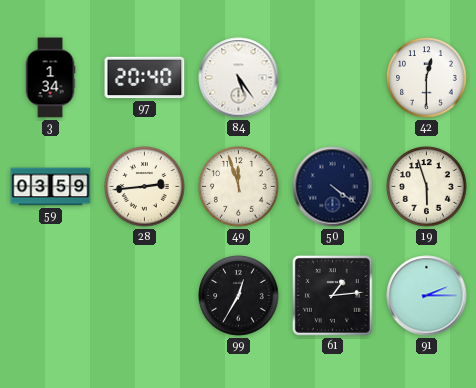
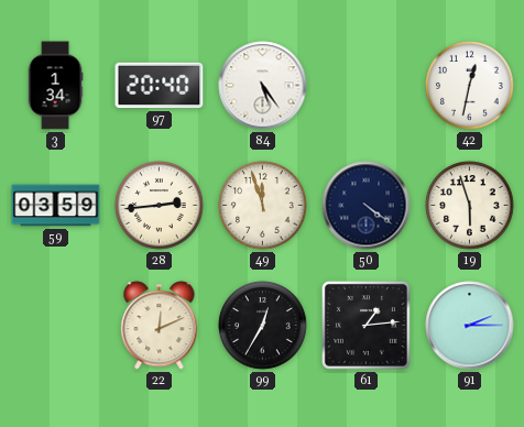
42: 12:30 -> 12:32
22: none -> 12:11
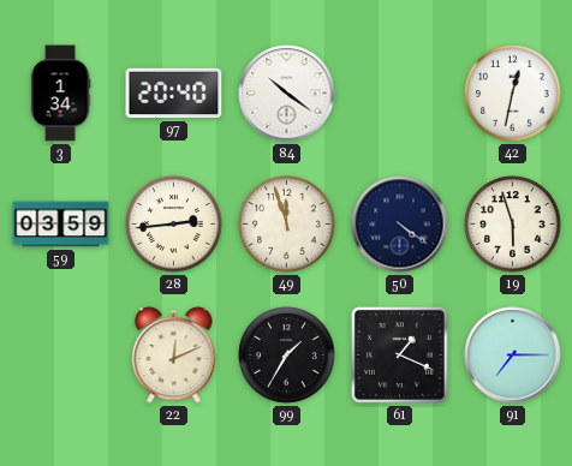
84: 5:24 -> 10:21
99: 12:35 -> 1:35
61: 1:14 -> 1:19
91: 2:15 -> 7:15
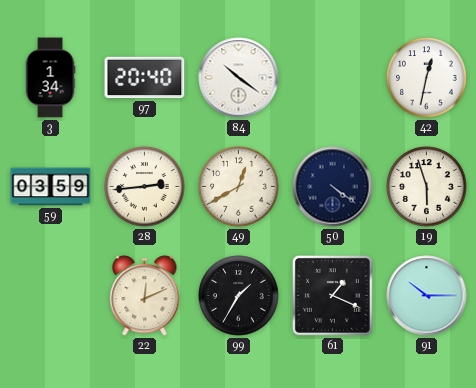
49: 11:57 -> 12:40
91: 7:15 -> 10:15
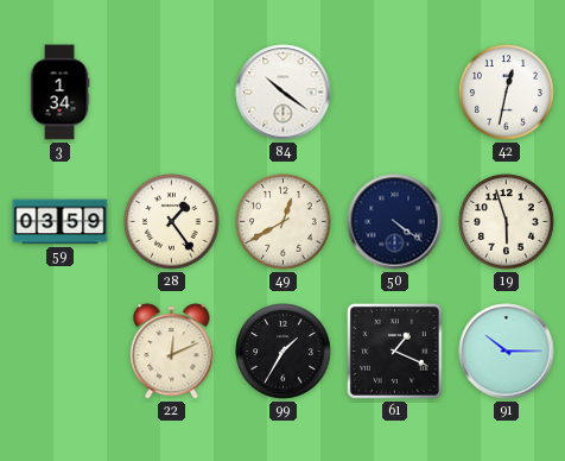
97: 20:40 -> none
28: 2:44 -> 1:24
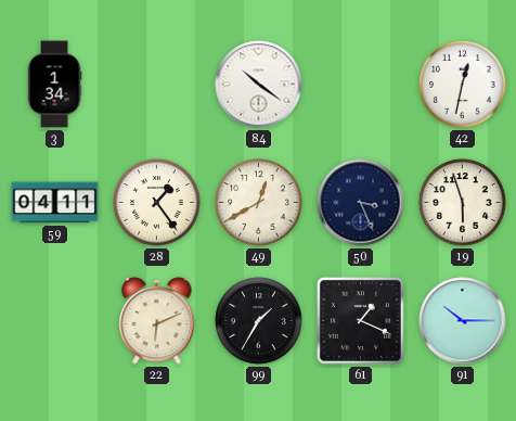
59: 03:59 -> 04:11
50: 4:21 -> 3:26
22: 12:11 -> 6:11
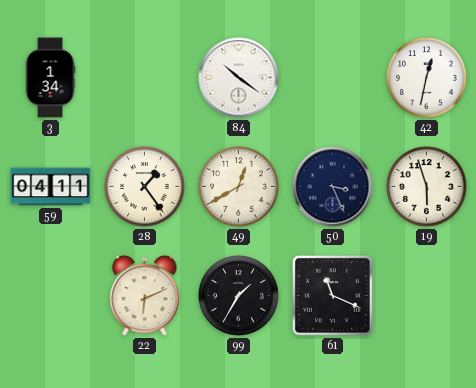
61: 1:19 -> 11:19
91: 10:15 -> none
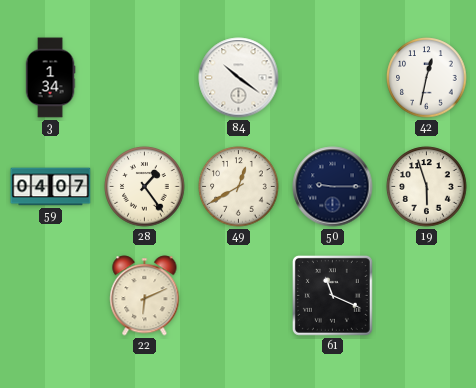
59: 04:11 -> 04:07
50: 3:26 -> 9:15
99: 1:35 -> none
